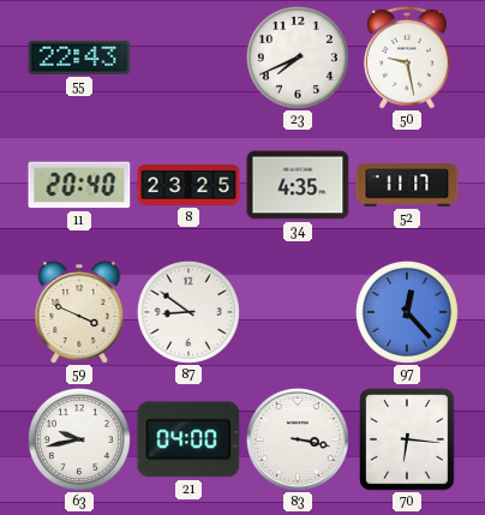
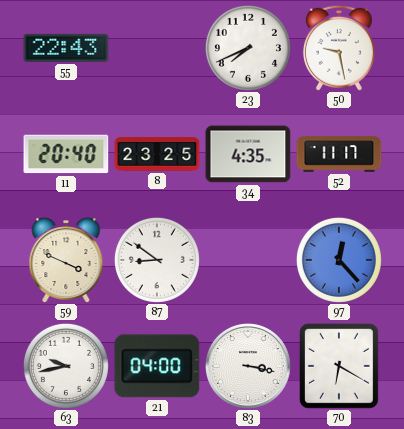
70: 6:16 -> 6:20
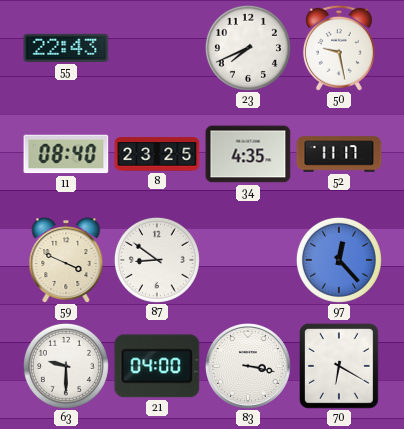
11: 20:40 -> 08:40
63: 9:43 -> 9:30
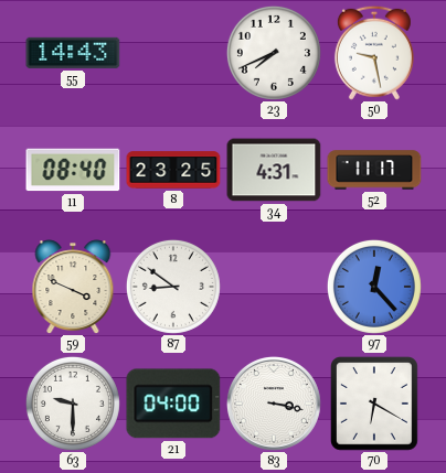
55: 22:43 -> 14:43
34: 4:35 -> 4:31
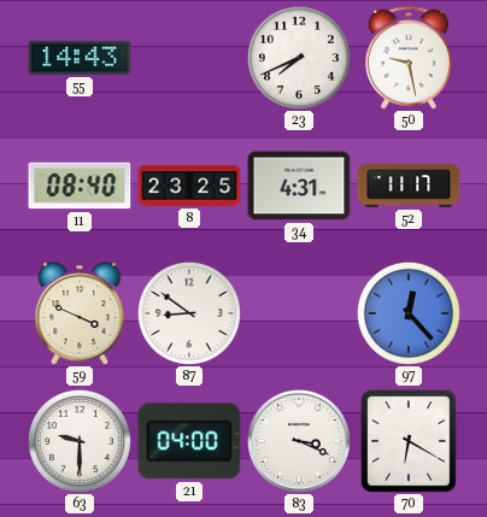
83: 3:17 -> 3:19
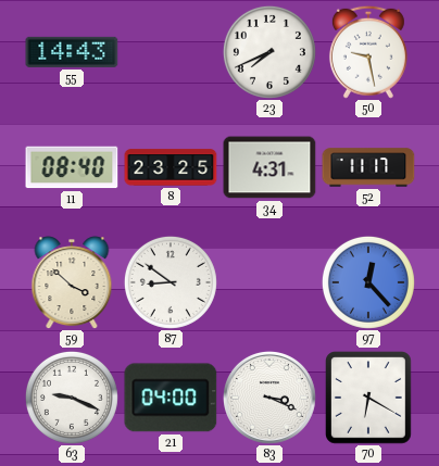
59: 3:49 -> 3:52
63: 9:30 -> 9:19
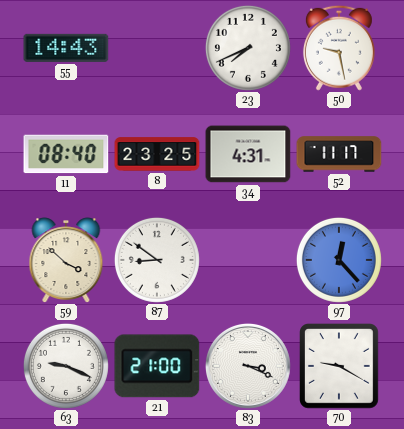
21: 04:00 -> 21:00
70: 6:20 -> 9:20
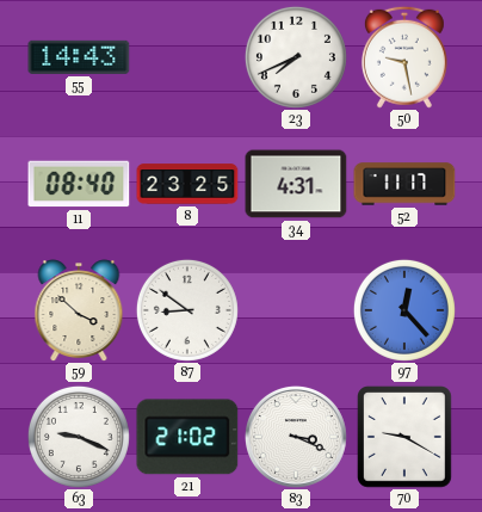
21: 21:00 -> 21:02
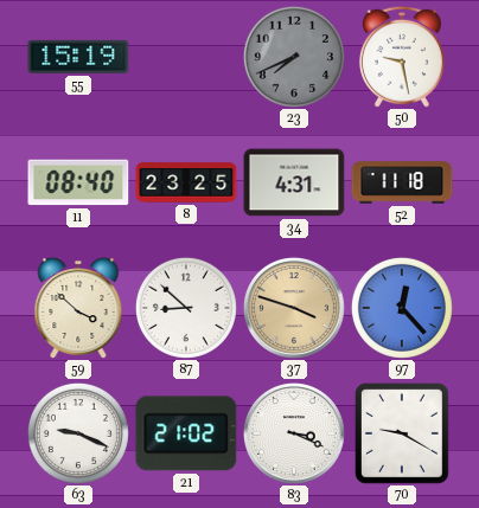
55: 14:43 -> 15:19
23 dial: white -> grey
52: 11:17 -> 11:18
87: 8:51 -> 8:52
37: none -> 3:48
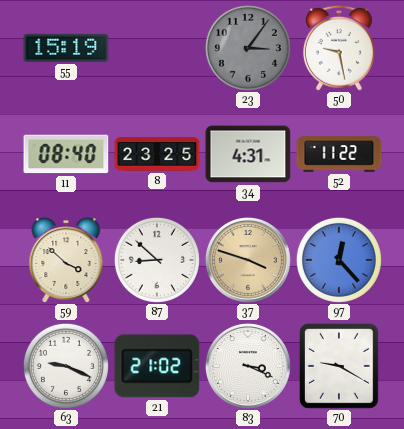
23: 7:41 -> 3:06
52: 11:18 -> 11:22
